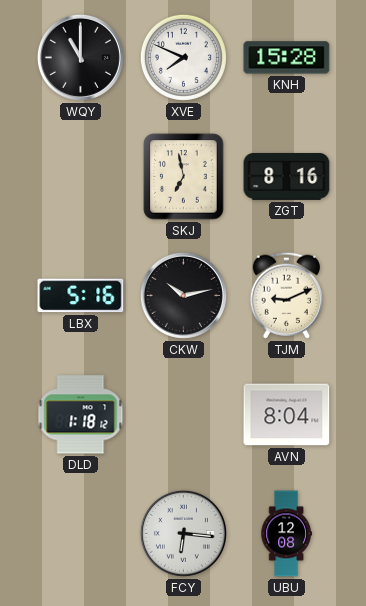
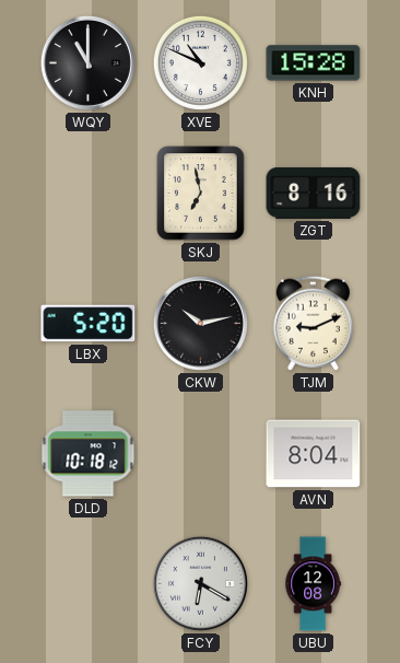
XVE: 7:49 -> 10:49
LBX: 5:16 -> 5:20
DLD: 1:18 -> 10:18
FCY: 6:16 -> 6:20
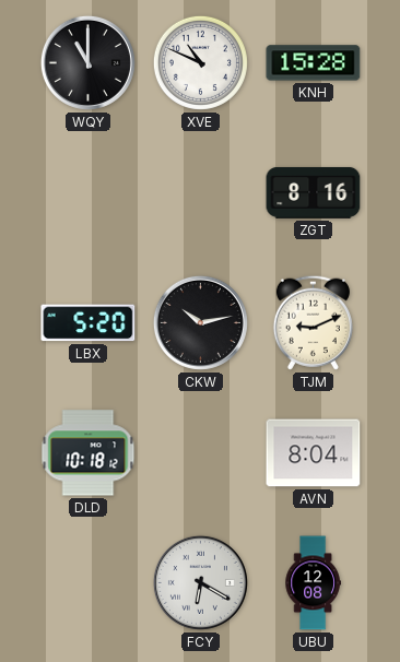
SKJ: 6:58 -> none
